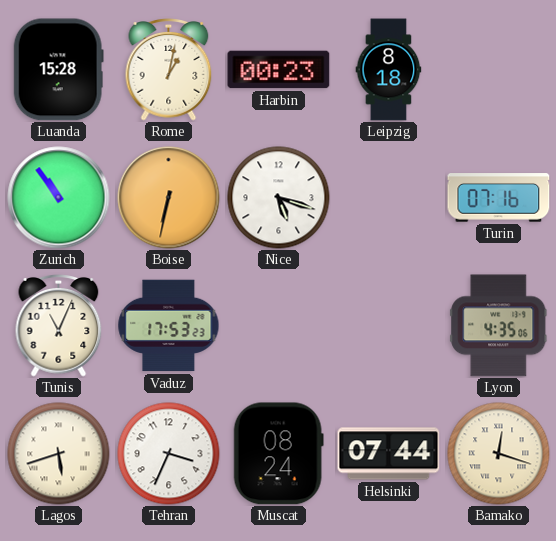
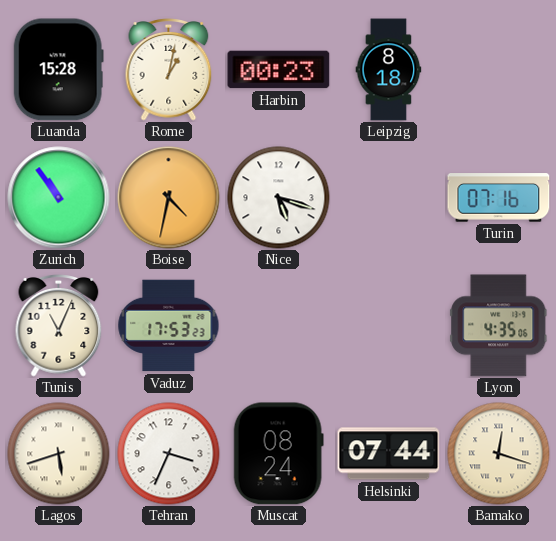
Boise: 6:32 -> 4:32
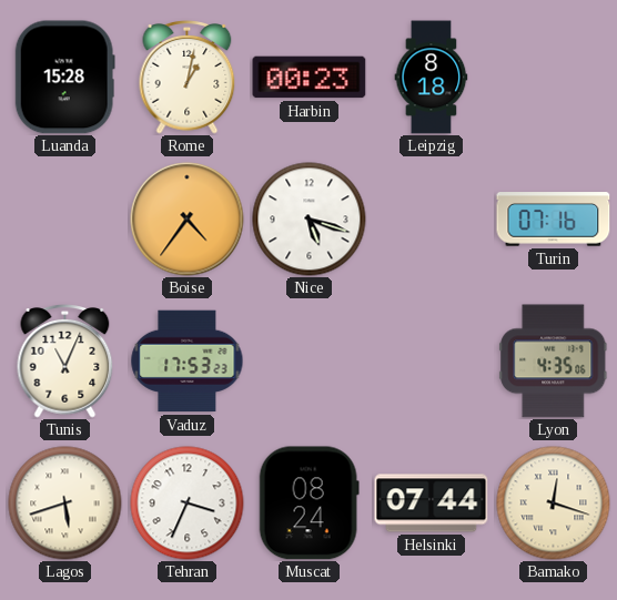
Zurich: 10:54 -> none
Boise: 4:32 -> 4:36
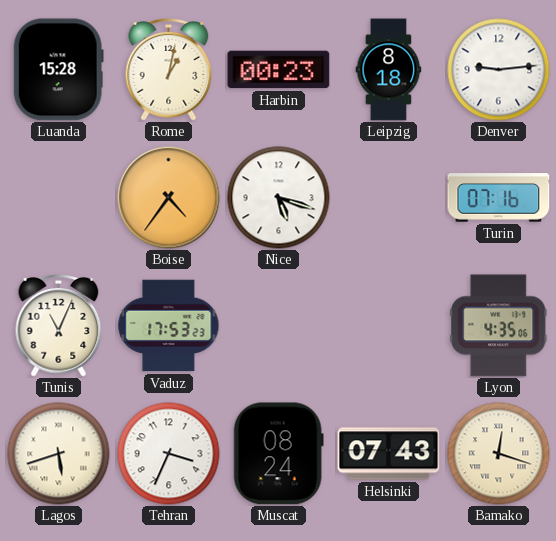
Denver: none -> 9:14
Helsinki: 07:44 -> 07:43
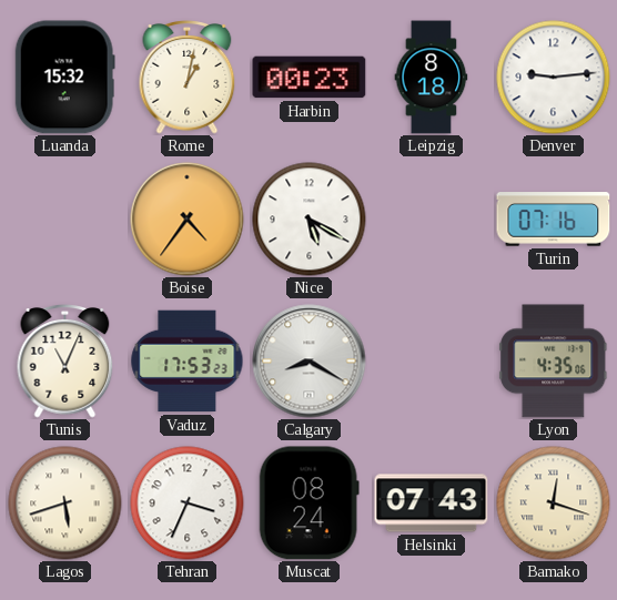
Luanda: 15:28 -> 15:32
Nice: 5:18 -> 5:20
Calgary: none -> 8:20
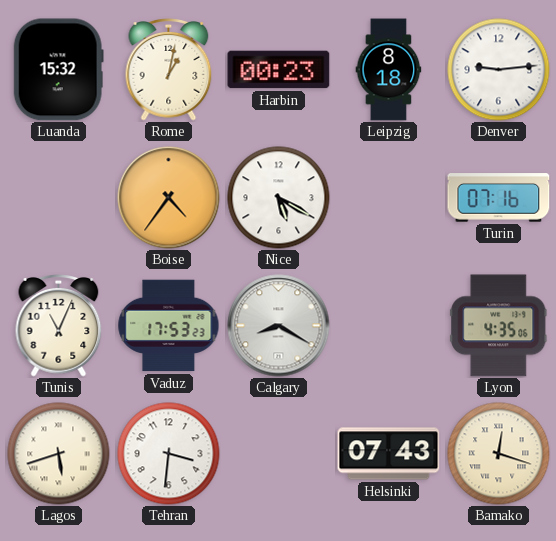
Tehran: 3:34 -> 3:31
Muscat: 08:24 -> none
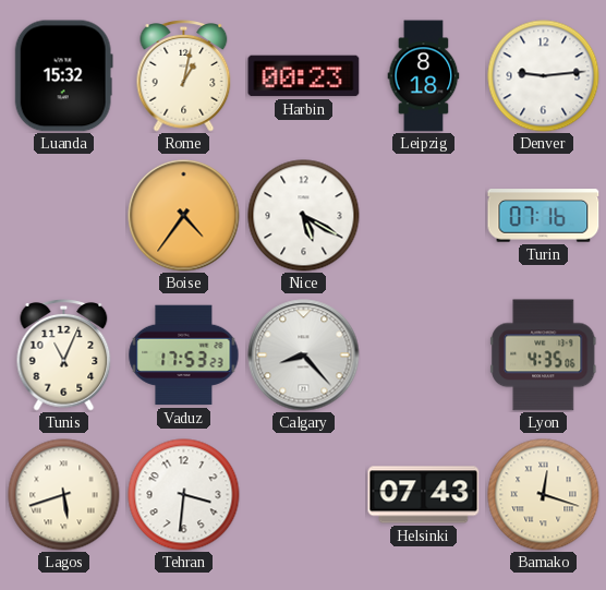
Calgary: 8:20 -> 8:23
